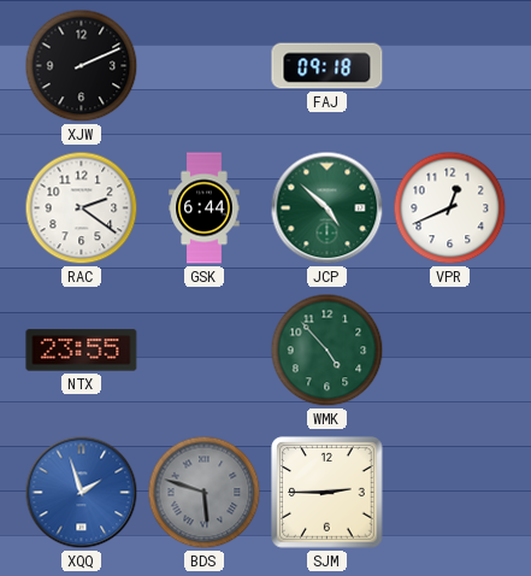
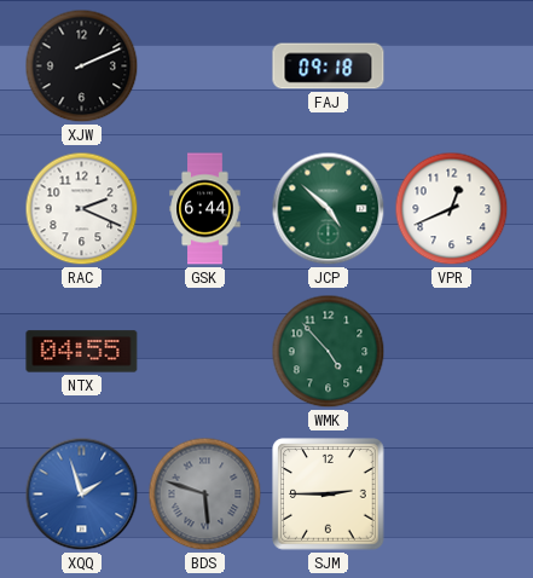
RAC: 2:21 -> 2:19
NTX: 23:55 -> 04:55
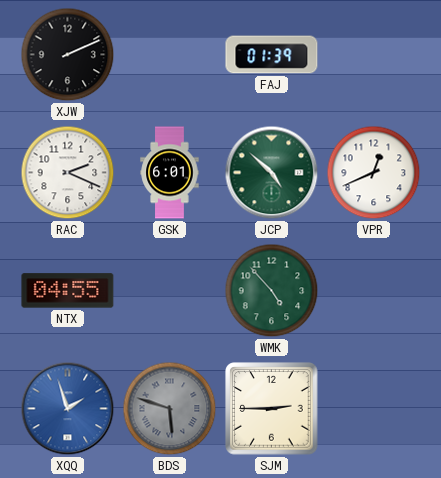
FAJ: 09:18 -> 01:39
GSK: 6:44 -> 6:01
